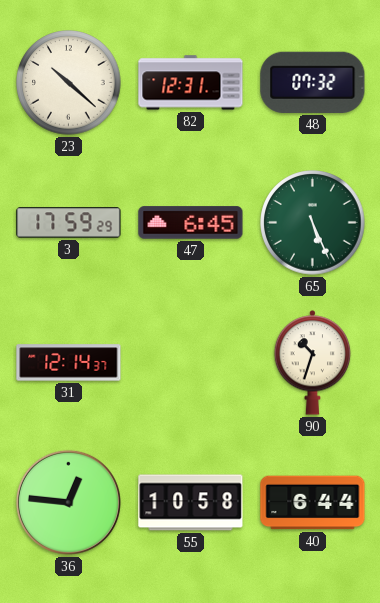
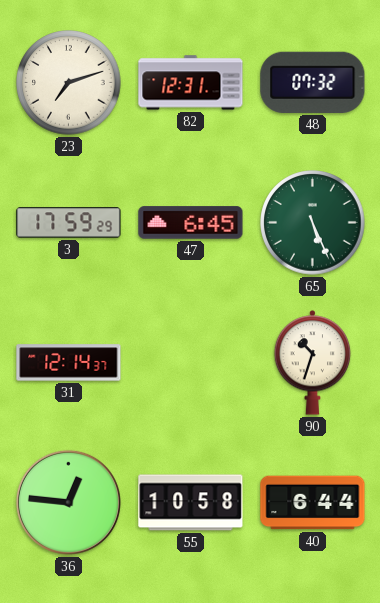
23: 10:22 -> 7:12
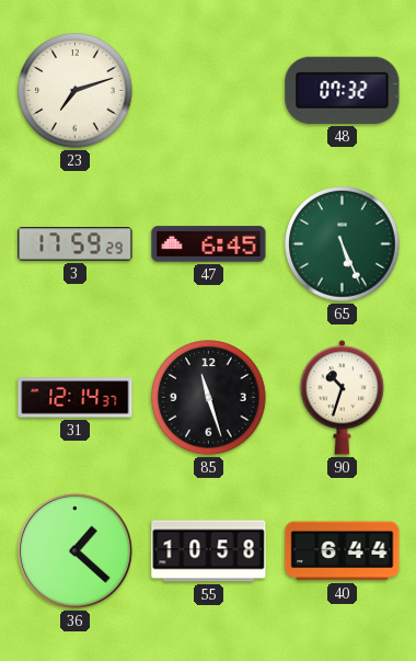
82: 12:31 -> none
85: none -> 11:27
36: 12:46 -> 1:22
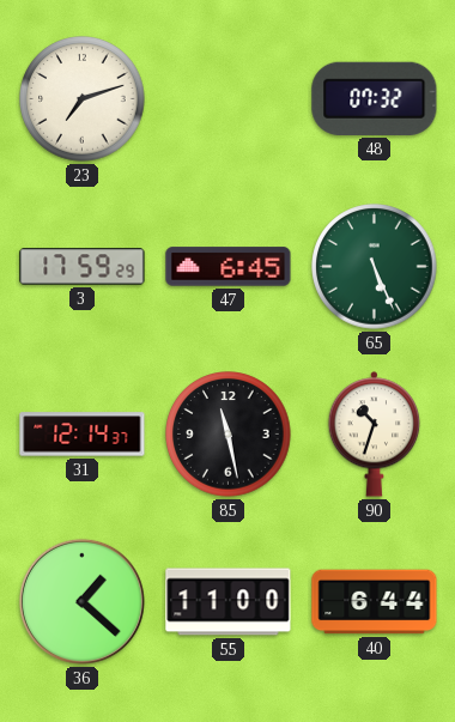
85: 11:27 -> 11:28
55: 10:58 -> 11:00
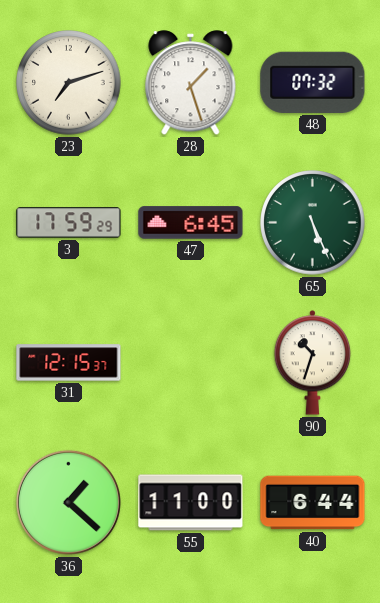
28: none -> 1:27
31: 12:14 -> 12:15
85: 11:28 -> none
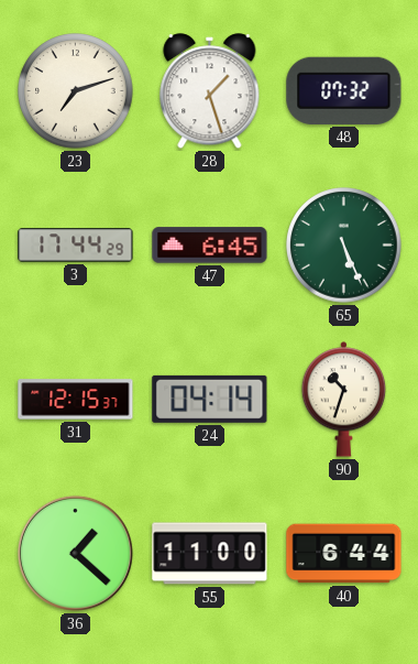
3: 17:59 -> 17:44
24: none -> 04:14
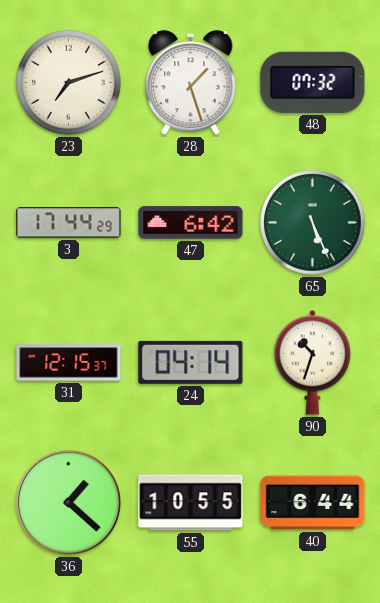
47: 6:45 -> 6:42
55: 11:00 -> 10:55
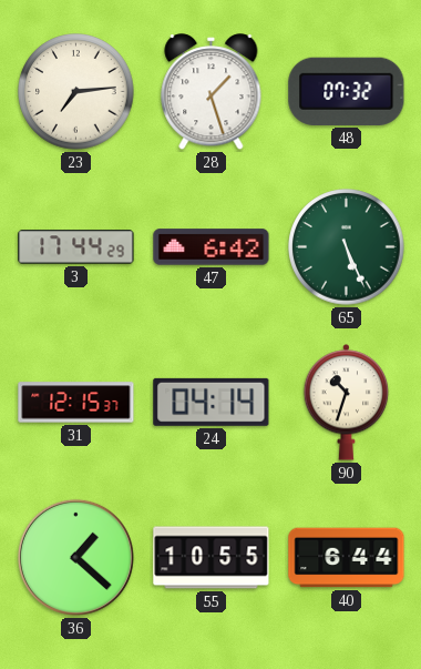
23: 7:12 -> 7:14
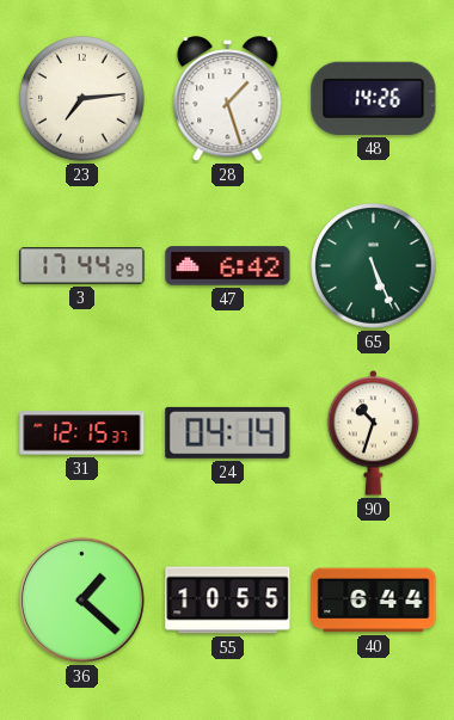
48: 07:32 -> 14:26
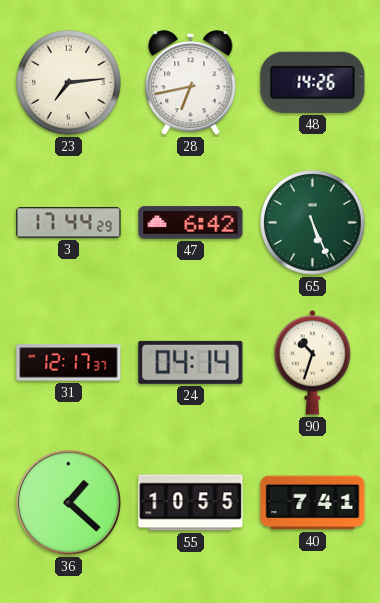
28: 1:27 -> 6:43
31: 12:15 -> 12:17
40: 6:44 -> 7:41
